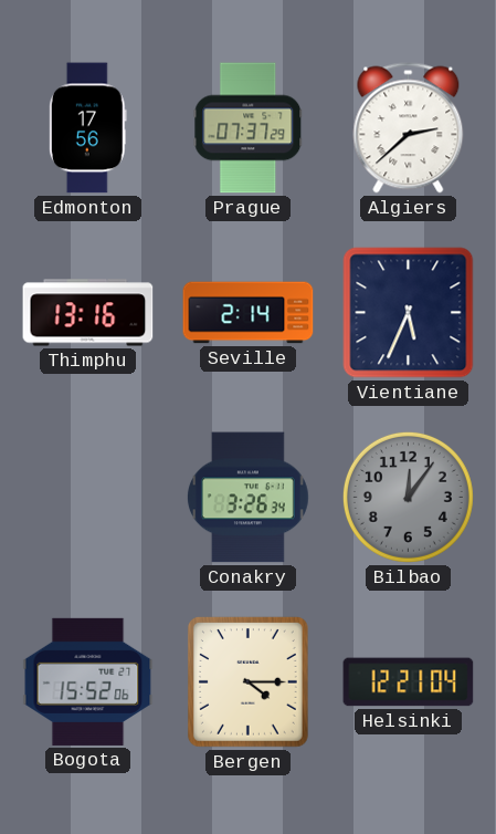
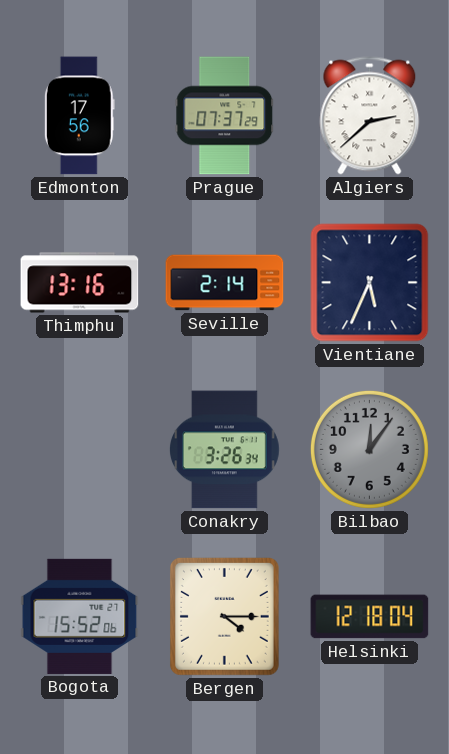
Helsinki: 12:21 -> 12:18
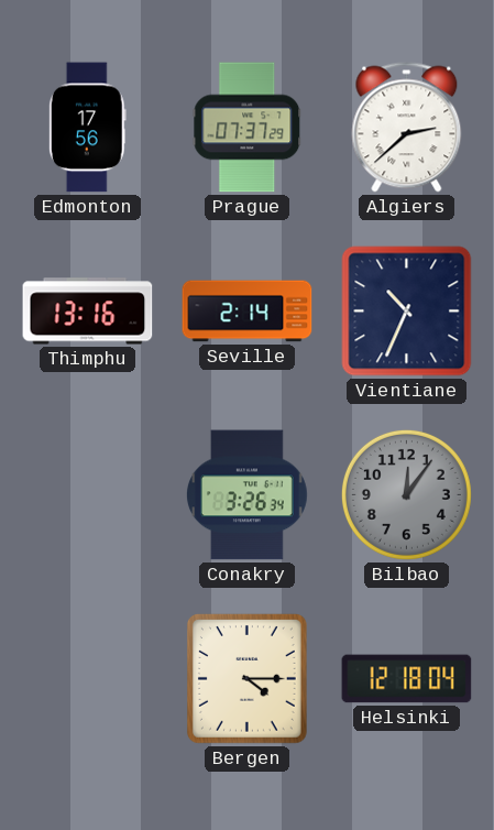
Vientiane: 5:34 -> 10:34
Bogota: 15:52 -> none
